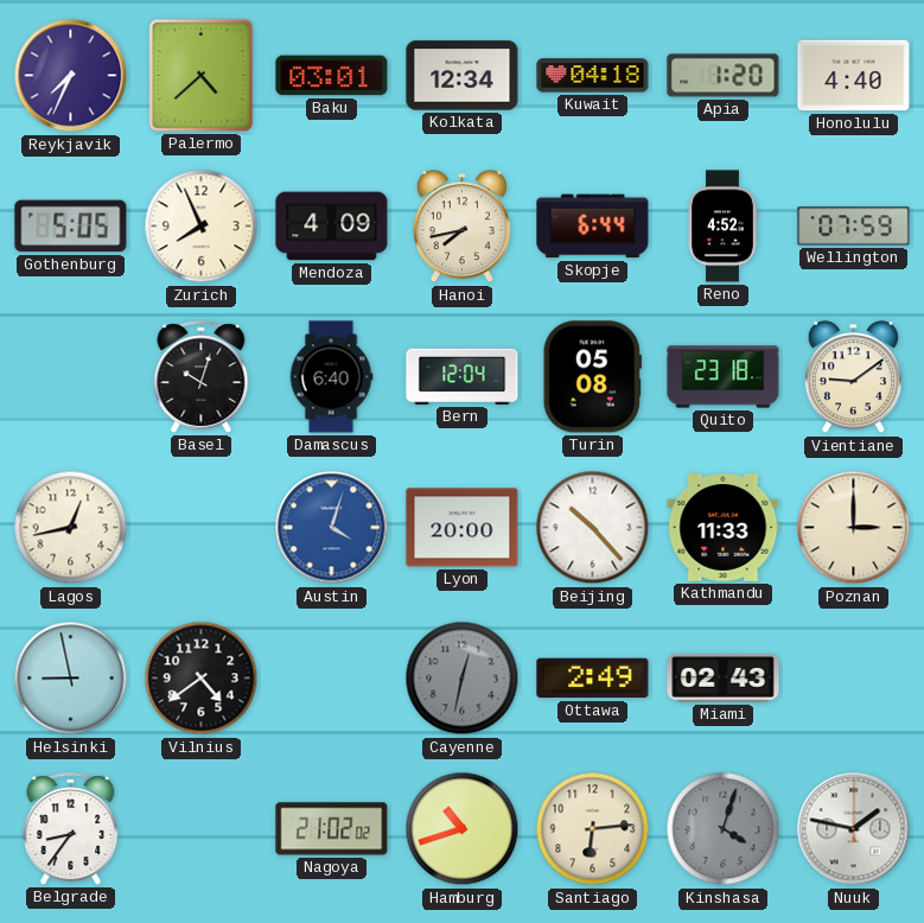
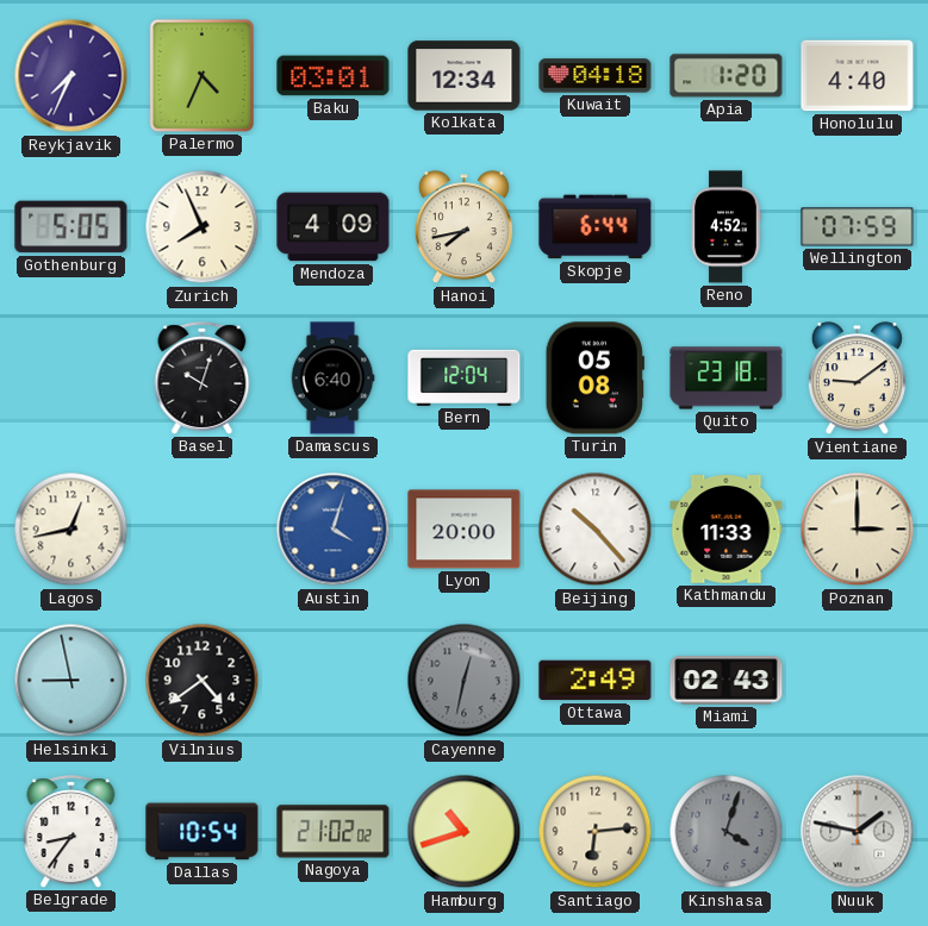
Palermo: 4:38 -> 4:34
Dallas: none -> 10:54
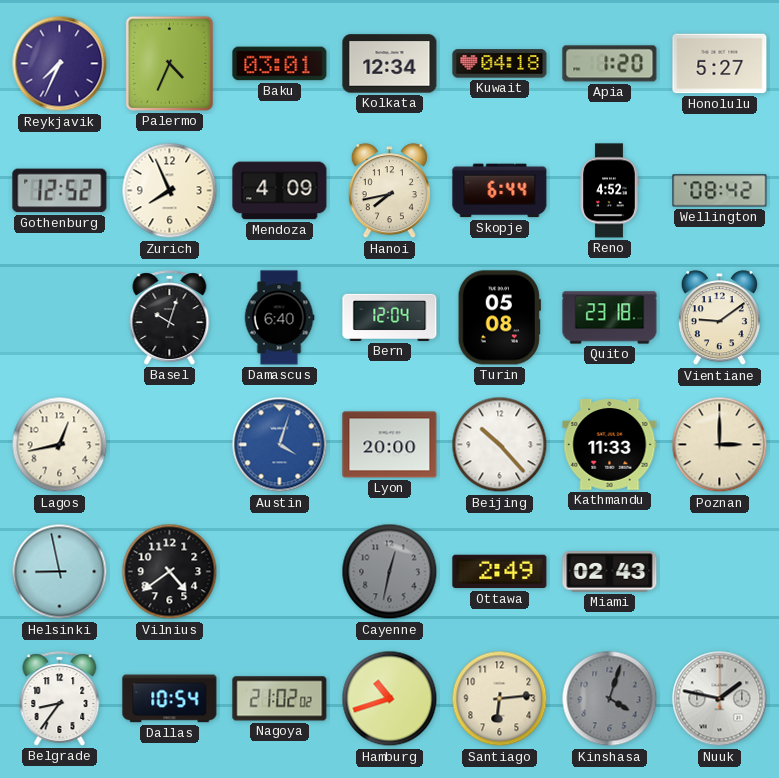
Honolulu: 4:40 -> 5:27
Gothenburg: 5:05 -> 12:52
Wellington: 07:59 -> 08:42
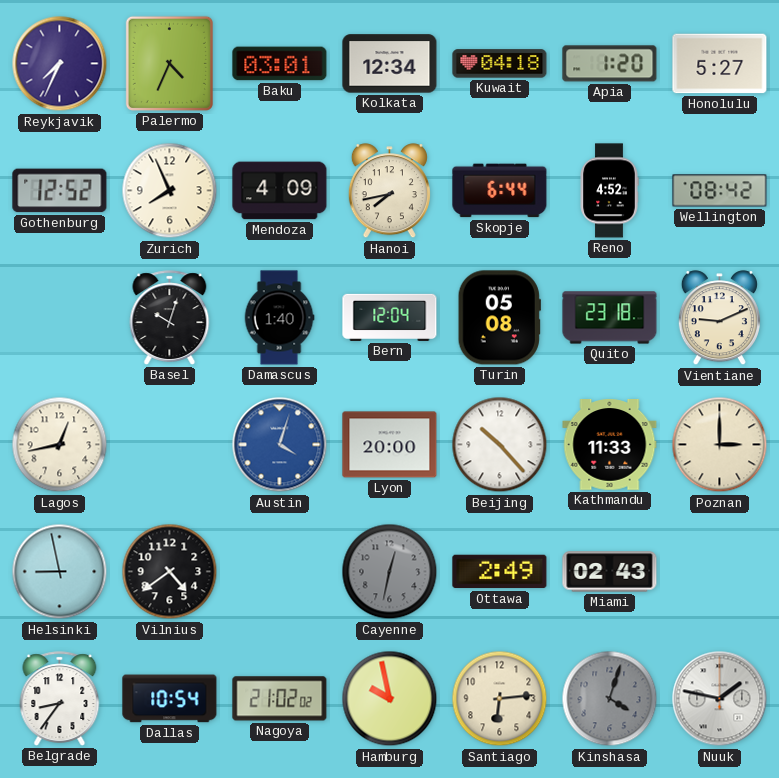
Damascus: 6:40 -> 1:40
Vientiane: 9:09 -> 9:11
Hamburg: 10:42 -> 9:58
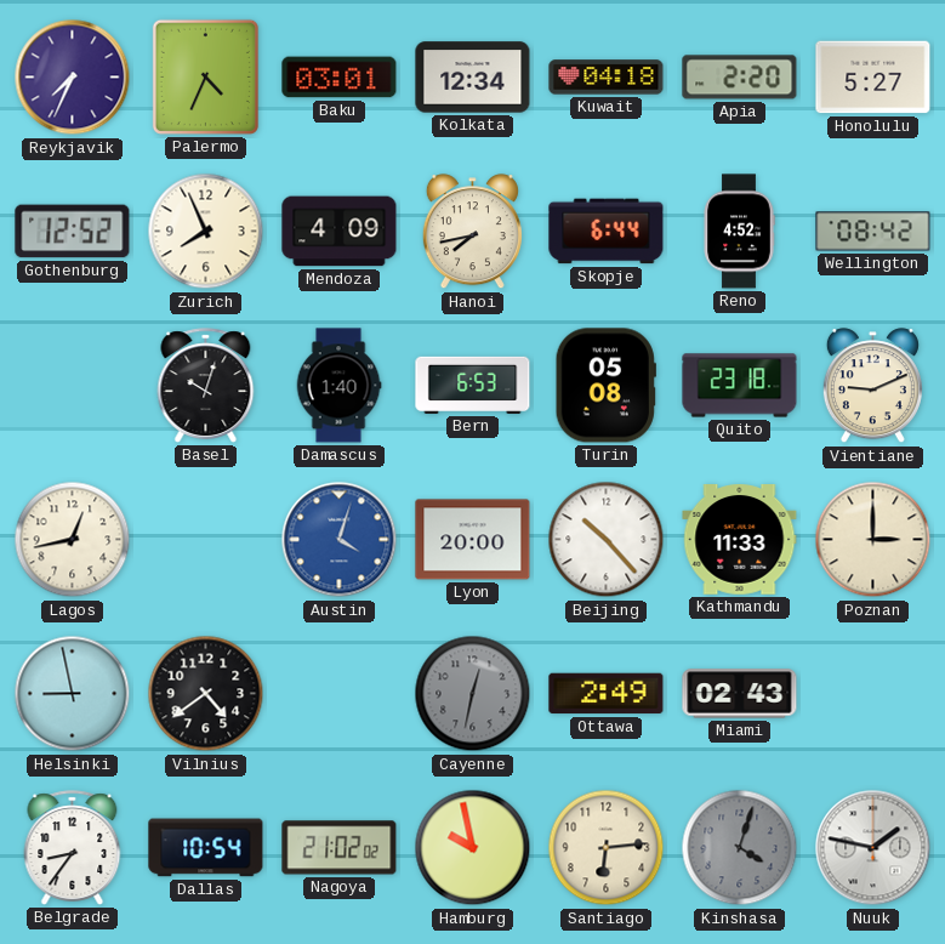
Apia: 1:20 -> 2:20
Bern: 12:04 -> 6:53
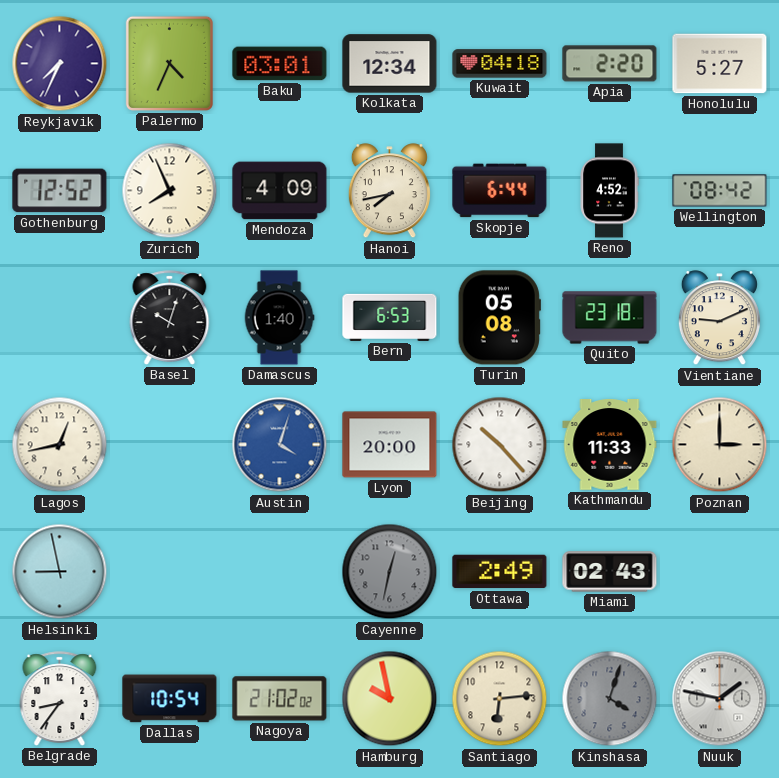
Vilnius: 4:39 -> none
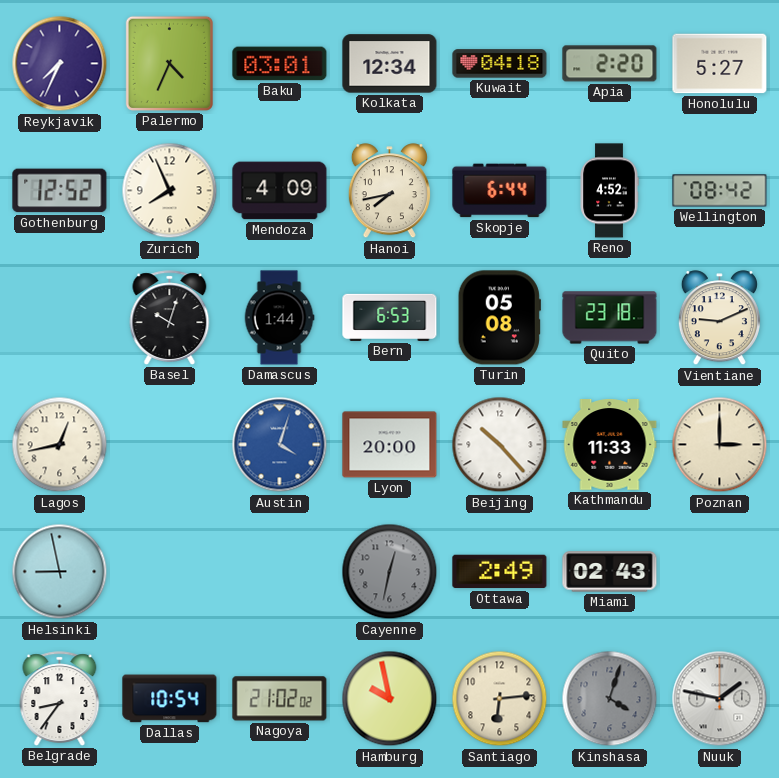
Damascus: 1:40 -> 1:44
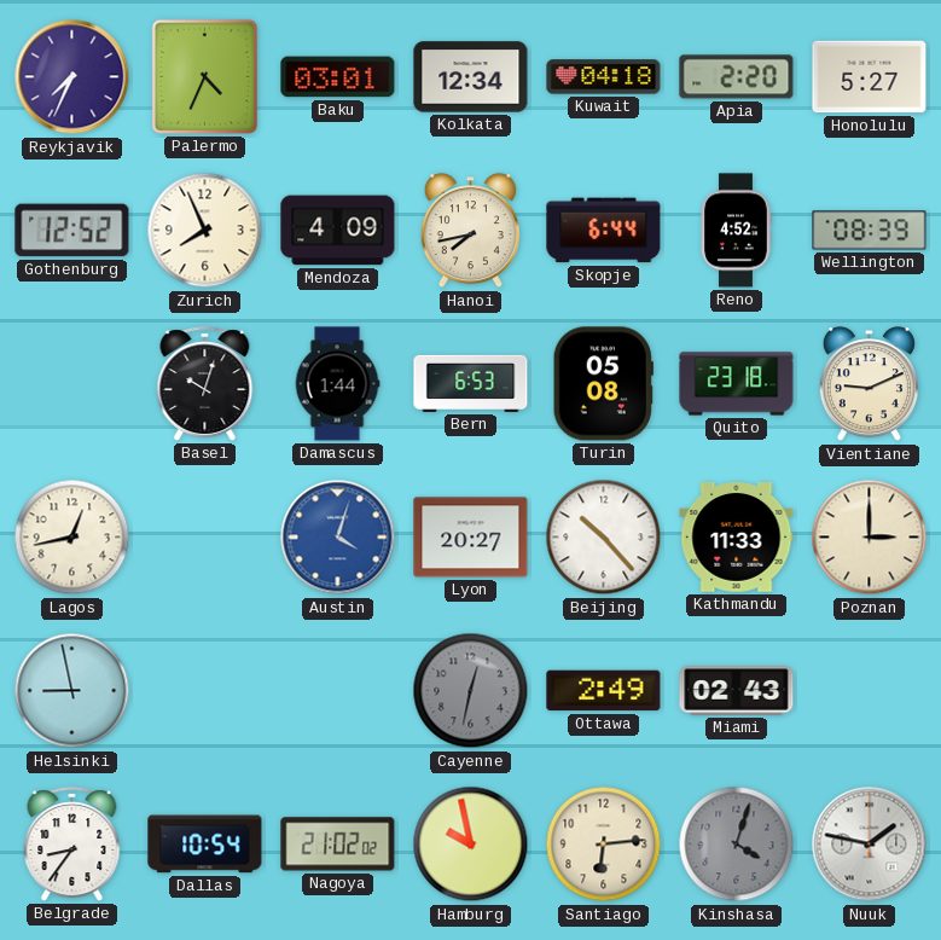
Wellington: 08:42 -> 08:39
Lyon: 20:00 -> 20:27
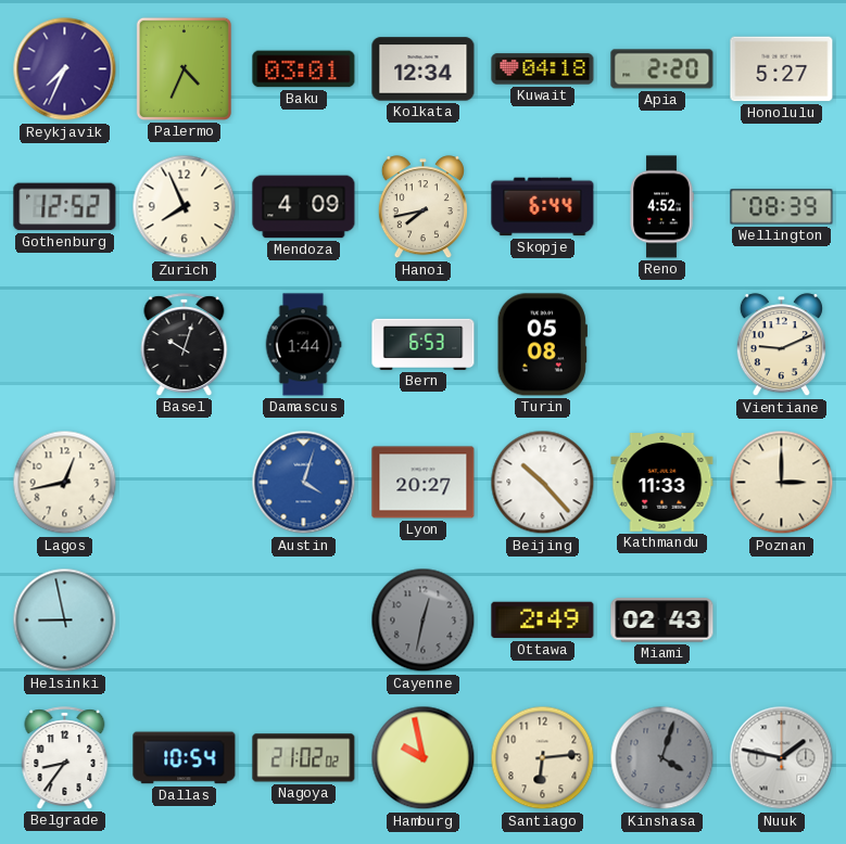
Quito: 23:18 -> none
